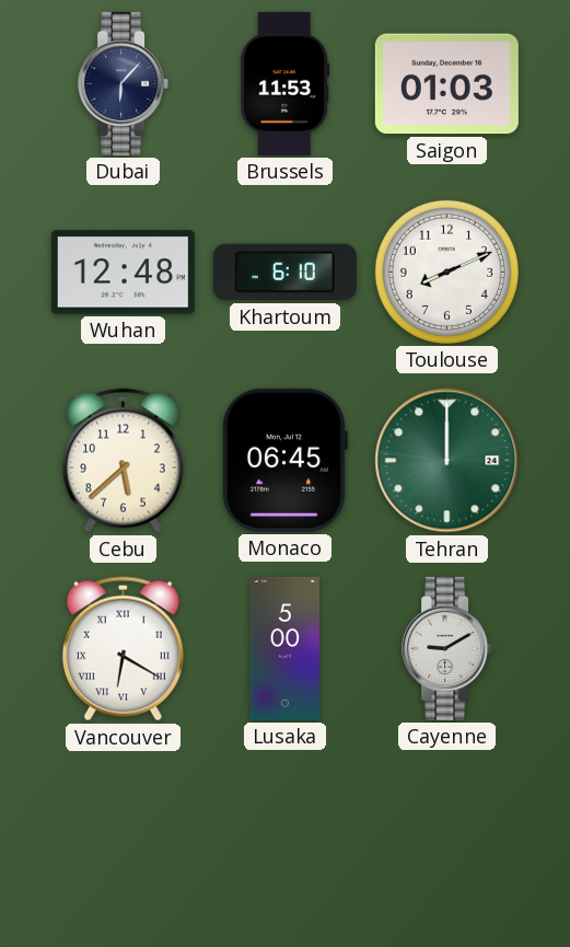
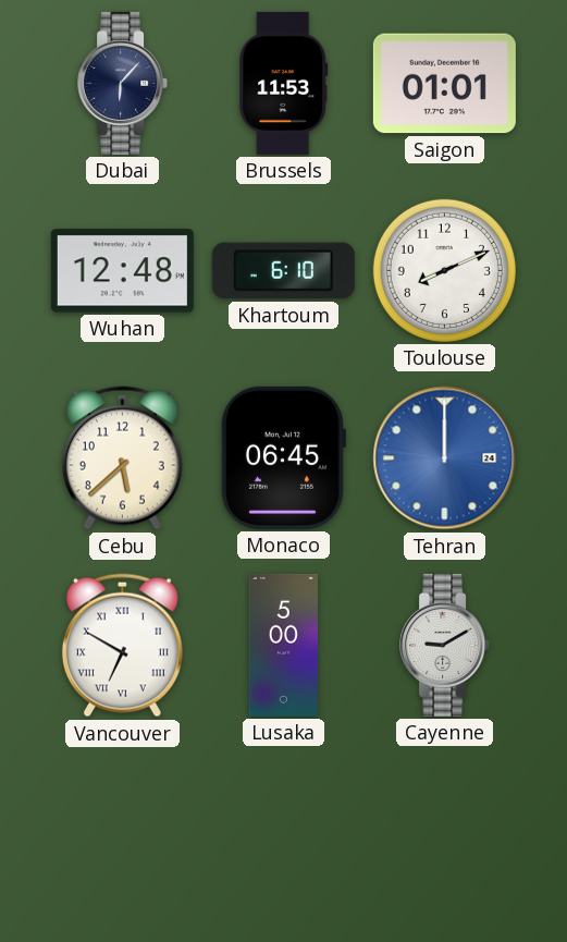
Saigon: 01:03 -> 01:01
Tehran dial: green -> blue
Vancouver: 6:20 -> 6:50
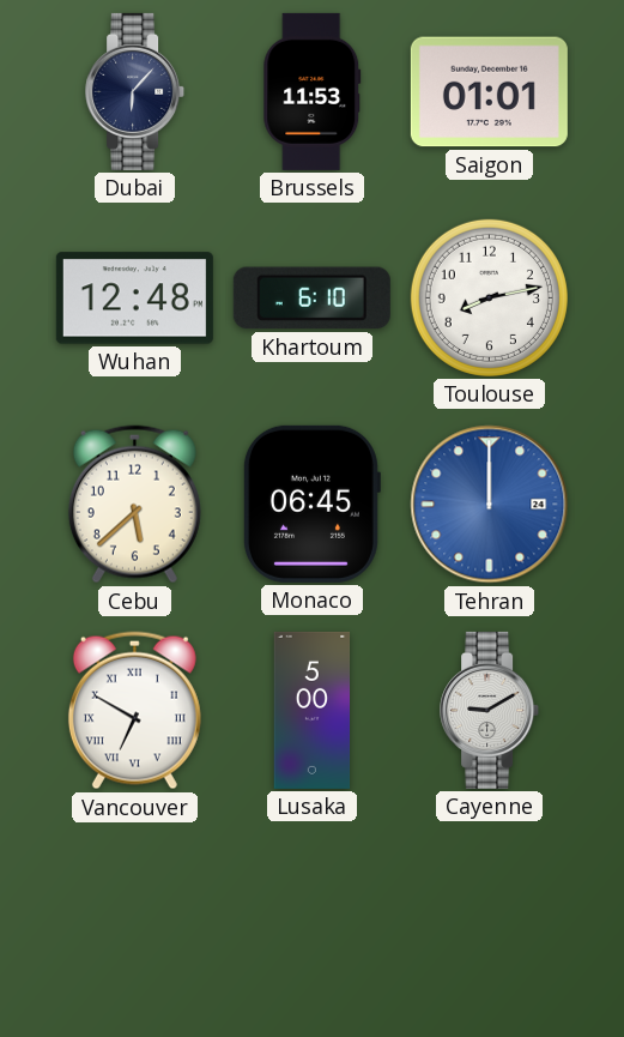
Toulouse: 8:11 -> 8:13
